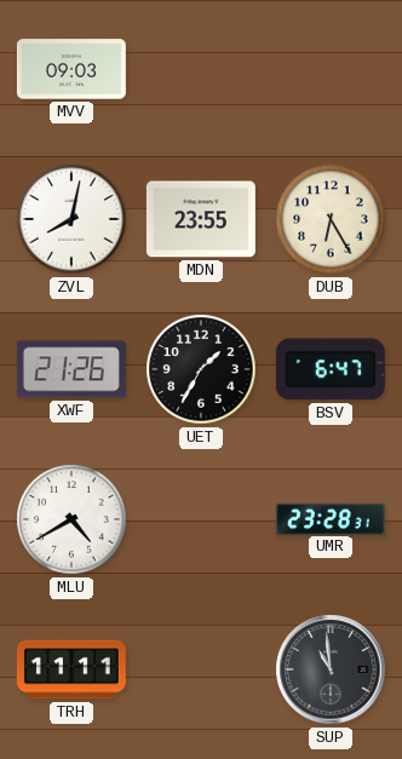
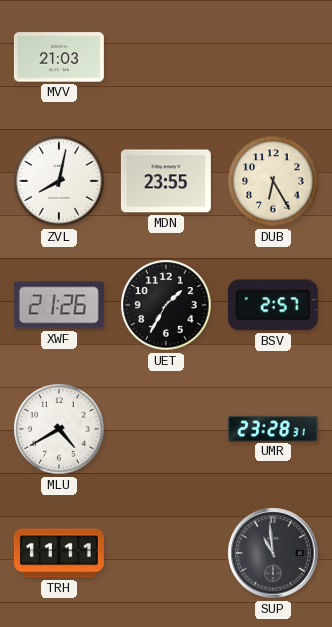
MVV: 09:03 -> 21:03
BSV: 6:47 -> 2:57
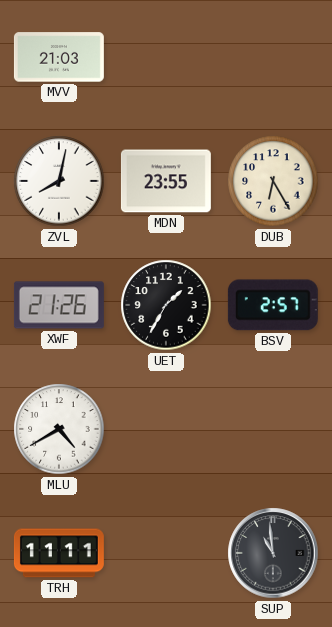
UMR: 23:28 -> none
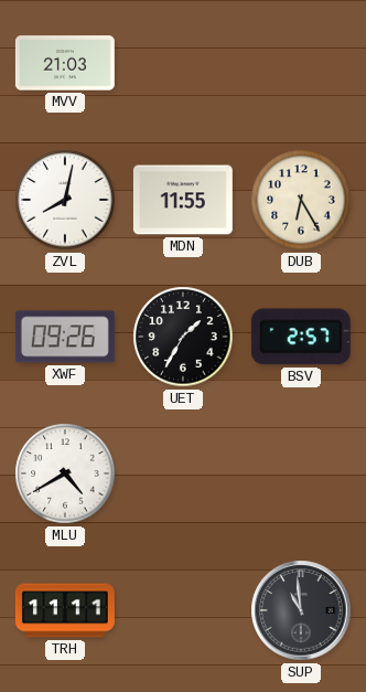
MDN: 23:55 -> 11:55
XWF: 21:26 -> 09:26
